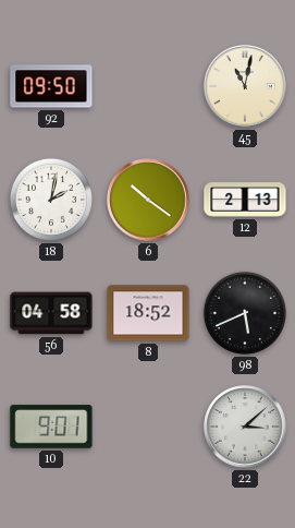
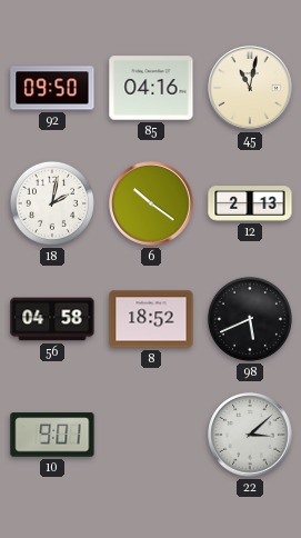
85: none -> 04:16
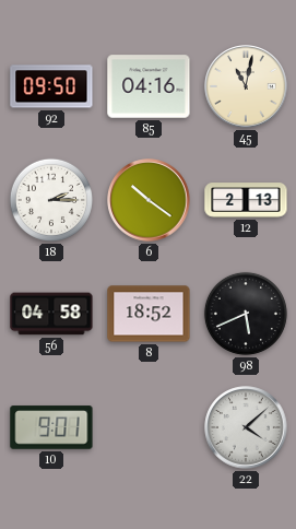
18: 2:02 -> 2:15
22: 3:08 -> 4:08
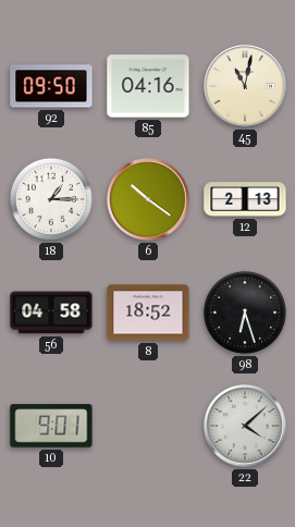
18: 2:15 -> 1:15
98: 5:41 -> 6:27
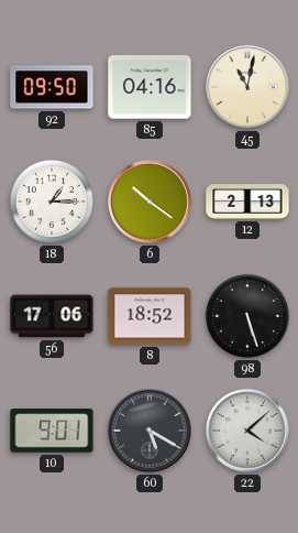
56: 04:58 -> 17:06
98: 6:27 -> 5:27
60: none -> 5:20
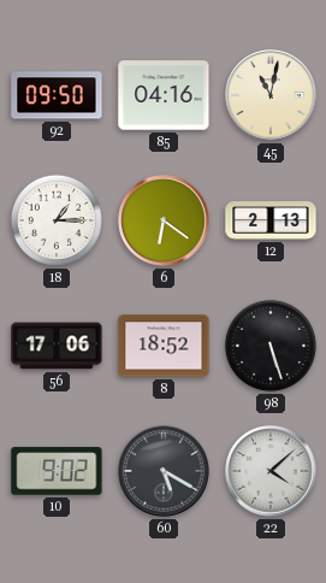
6: 10:21 -> 6:21
10: 9:01 -> 9:02
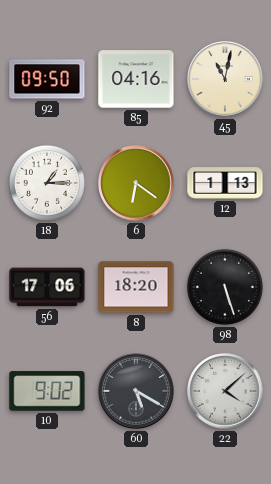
12: 2:13 -> 1:13
8: 18:52 -> 18:20
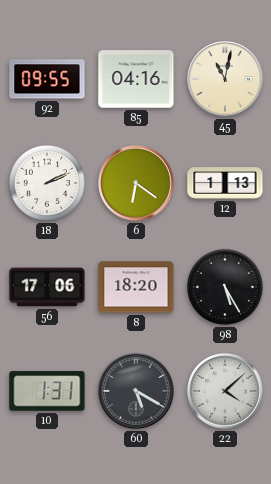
92: 09:50 -> 09:55
18: 1:15 -> 2:11
98: 5:27 -> 5:25
10: 9:02 -> 1:31
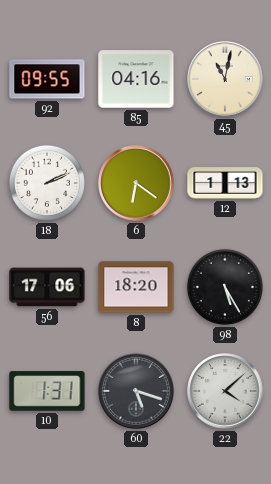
60: 5:20 -> 5:18
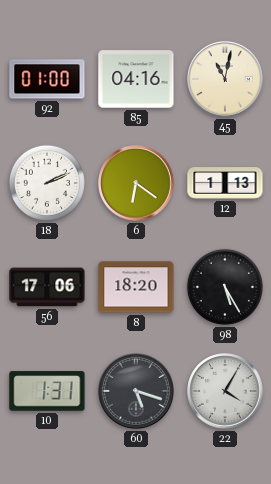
92: 09:55 -> 01:00
22: 4:08 -> 4:05
